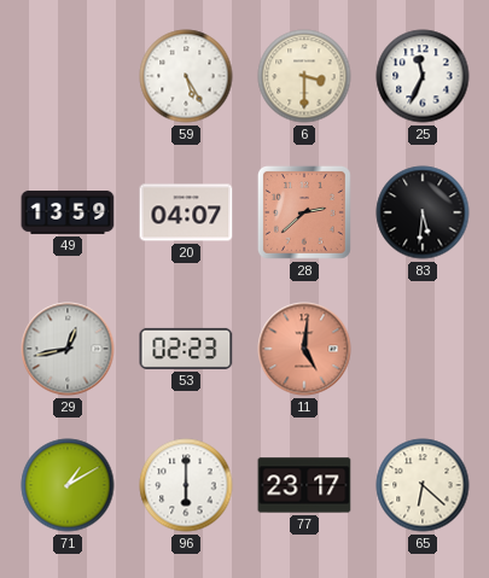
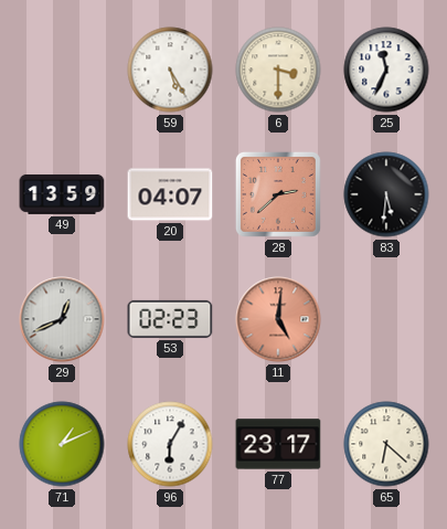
29: 12:43 -> 12:41
71: 1:10 -> 1:11
96: 6:00 -> 6:05
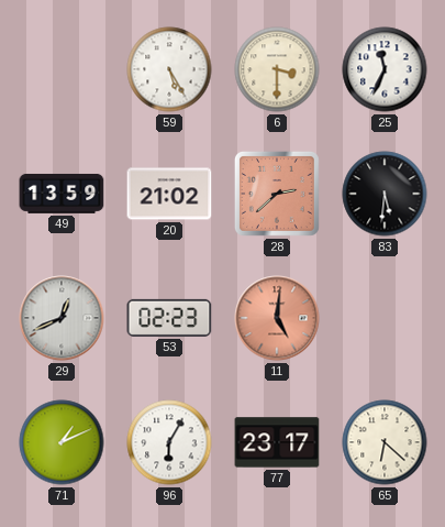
20: 04:07 -> 21:02
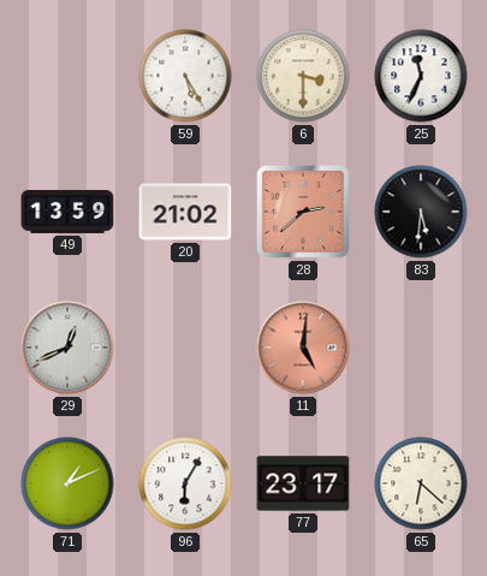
53: 02:23 -> none
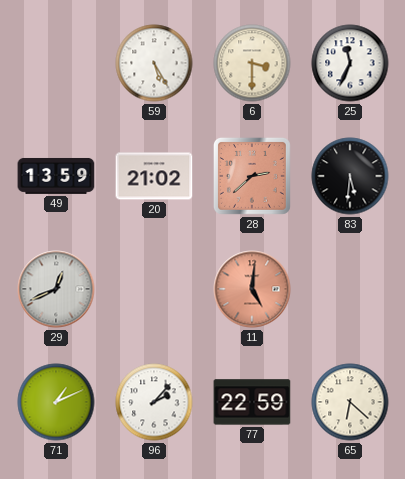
96: 6:05 -> 2:07
77: 23:17 -> 22:59
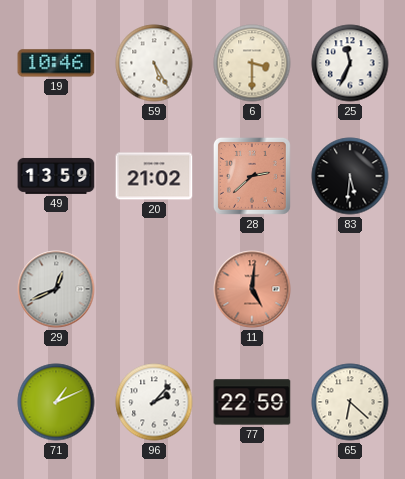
19: none -> 10:46
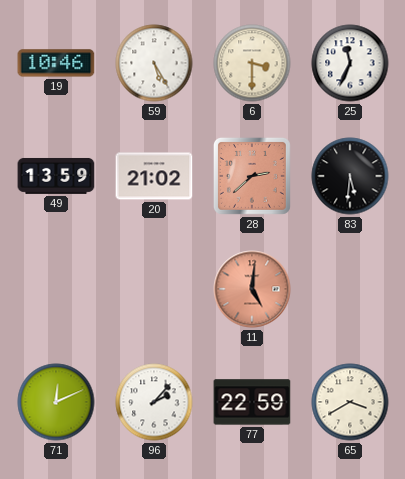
29: 12:41 -> none
71: 1:11 -> 12:11
65: 6:22 -> 3:40
